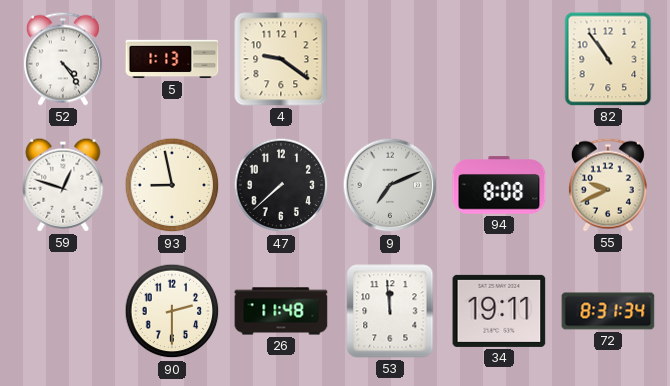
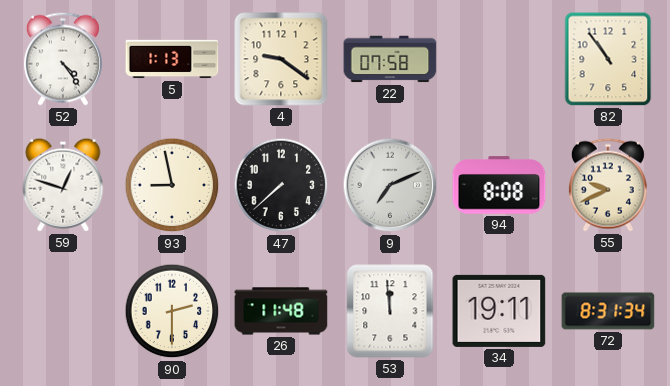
22: none -> 07:58
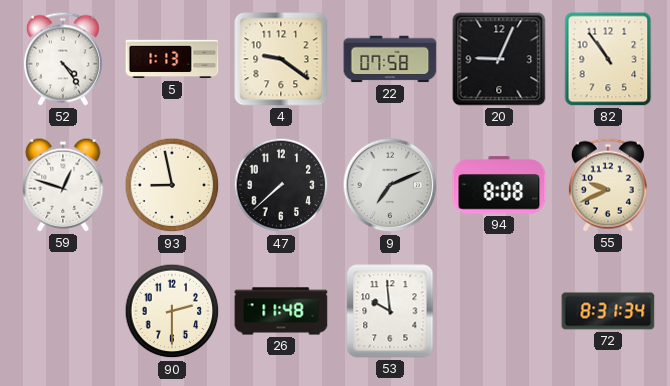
20: none -> 9:04
53: 11:59 -> 9:59
34: 19:11 -> none
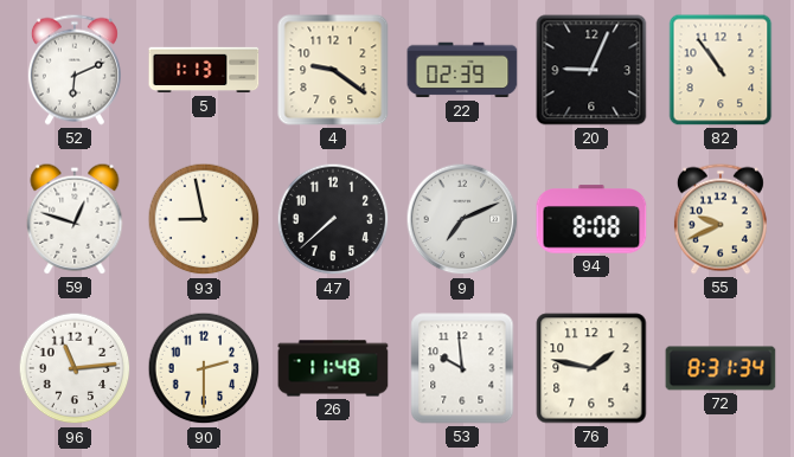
52: 4:24 -> 6:11
22: 07:58 -> 02:39
96: none -> 11:14
76: none -> 1:47
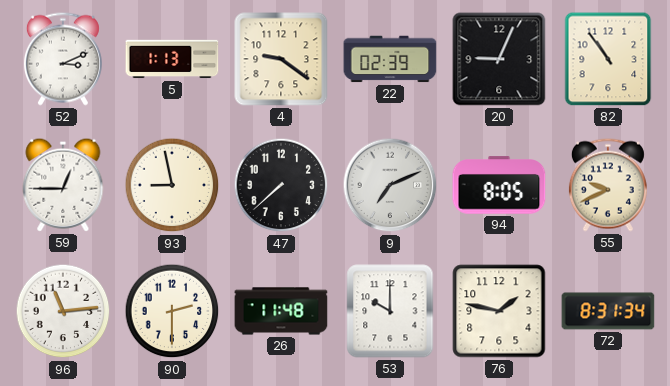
52: 6:11 -> 3:11
59: 12:48 -> 12:45
94: 8:08 -> 8:05
53: 9:59 -> 10:00
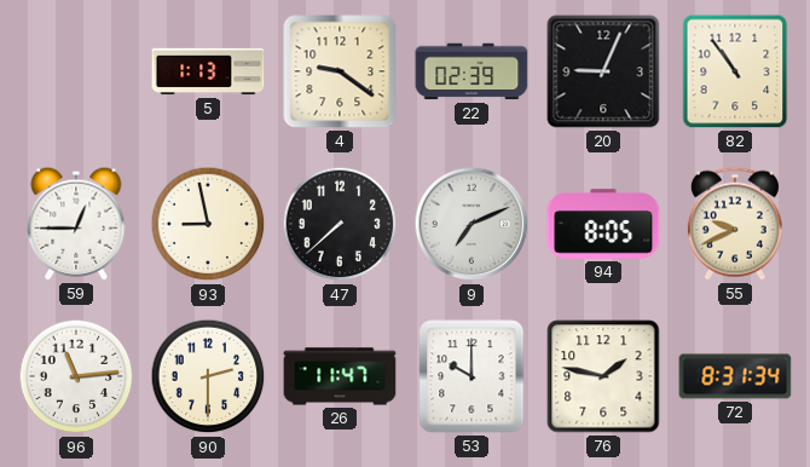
52: 3:11 -> none
26: 11:48 -> 11:47
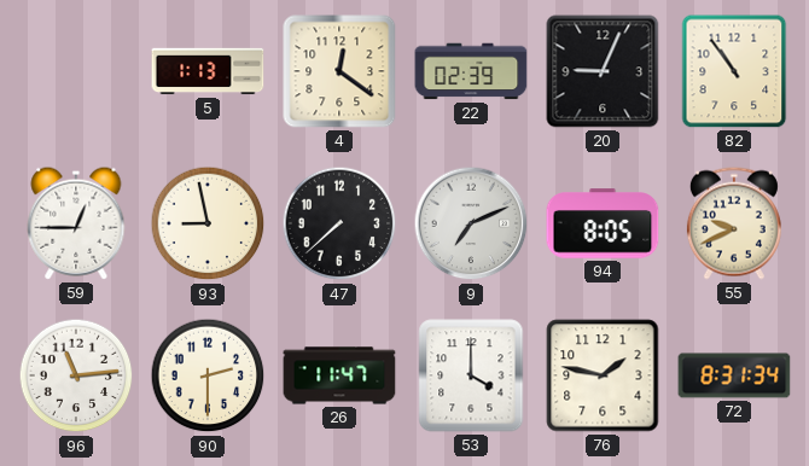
4: 9:21 -> 12:21
53: 10:00 -> 4:00
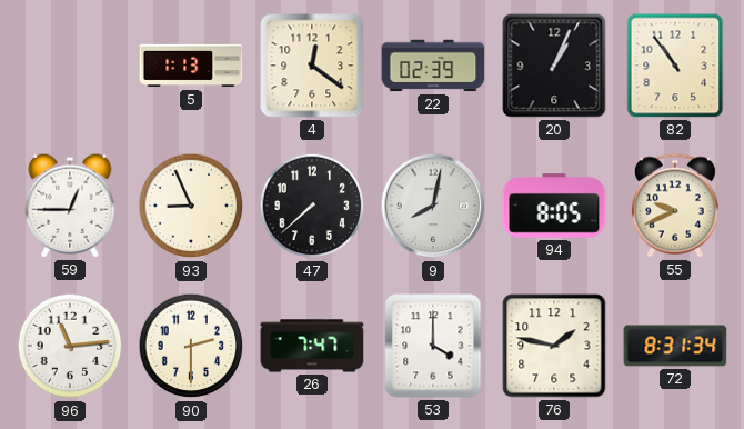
20: 9:04 -> 1:04
93: 8:58 -> 8:56
9: 7:11 -> 8:02
26: 11:47 -> 7:47
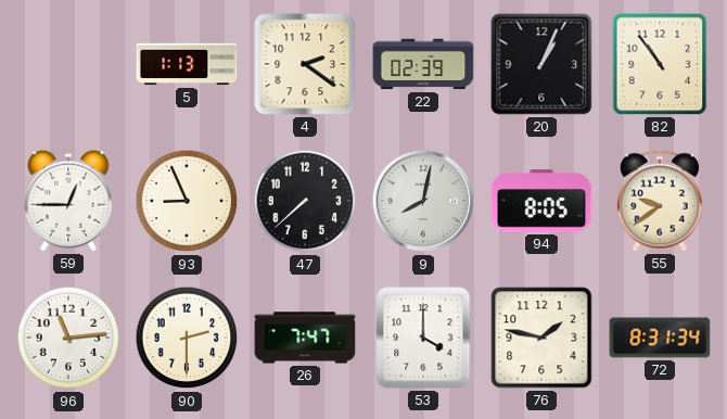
4: 12:21 -> 2:21
55: 9:41 -> 9:39
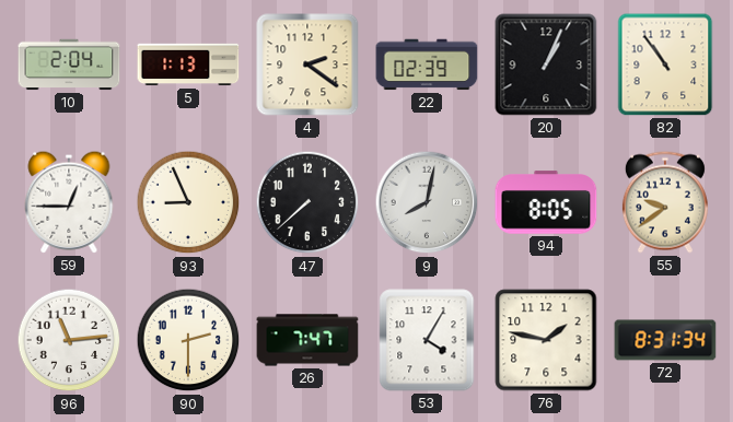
10: none -> 2:04
53: 4:00 -> 4:05
